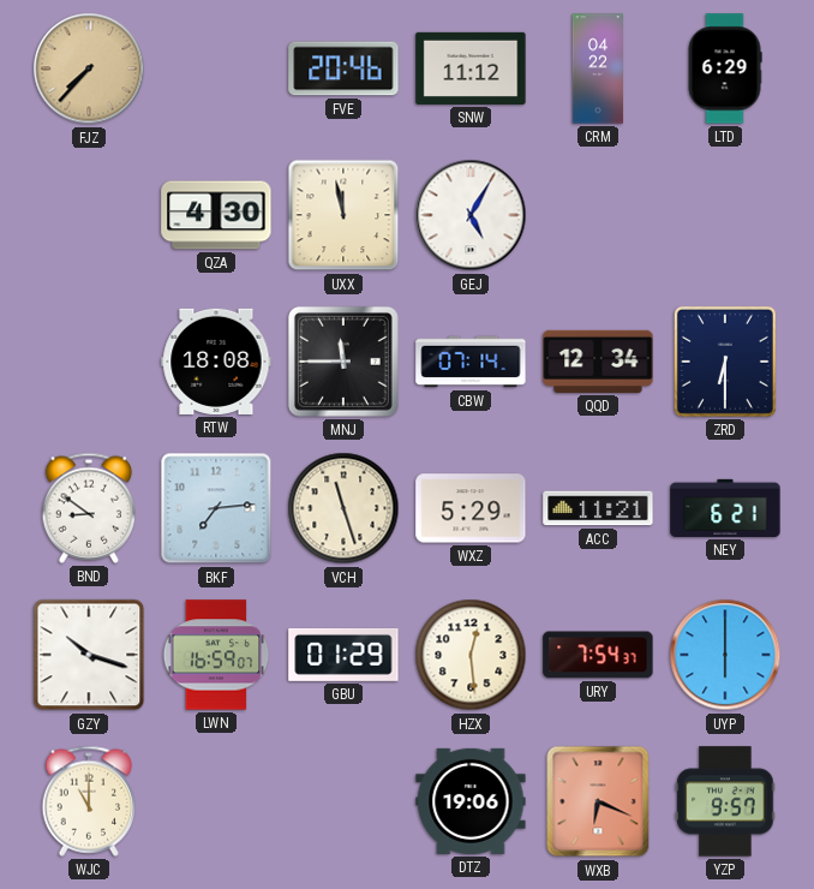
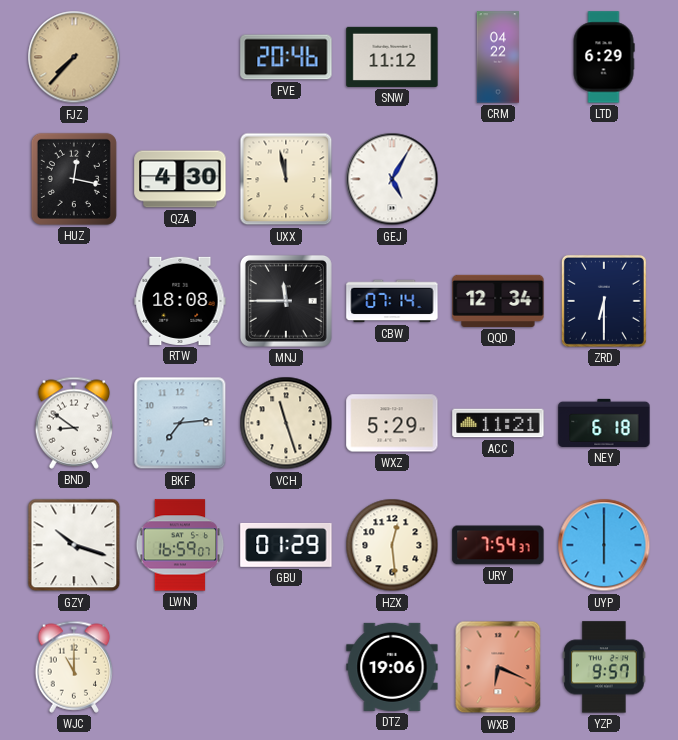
HUZ: none -> 12:17
NEY: 6:21 -> 6:18
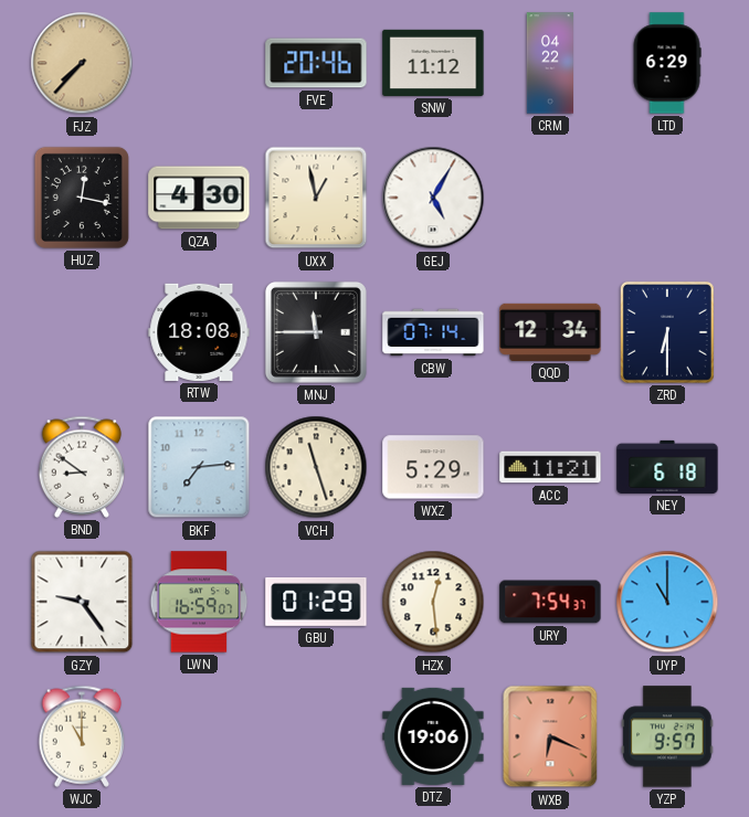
UXX: 11:58 -> 12:58
GZY: 10:18 -> 9:24
UYP: 6:00 -> 11:00
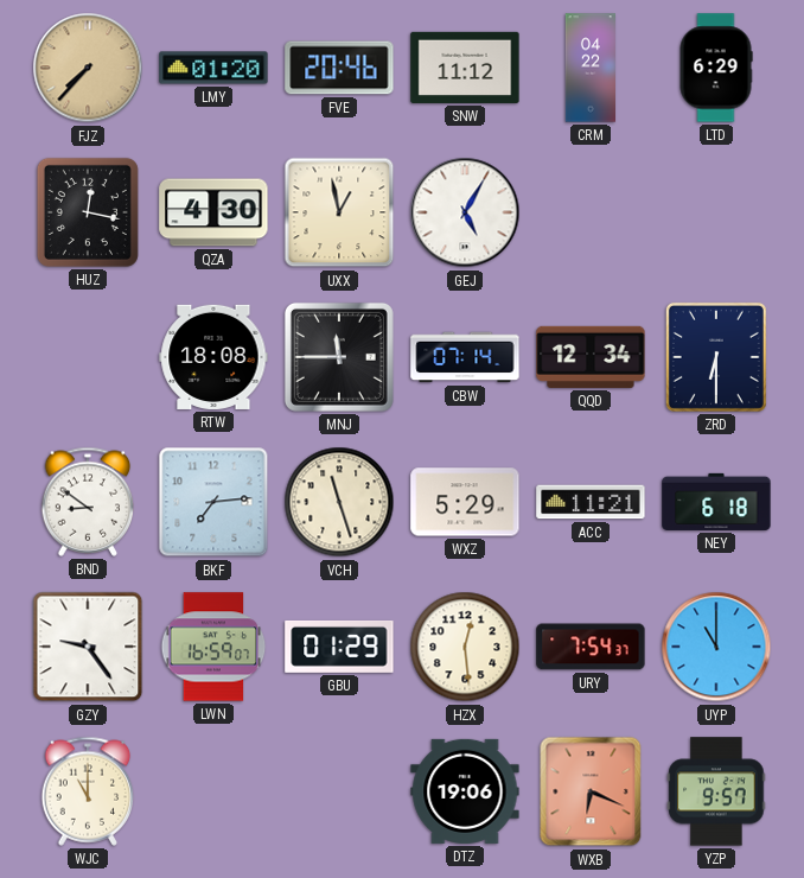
LMY: none -> 01:20
